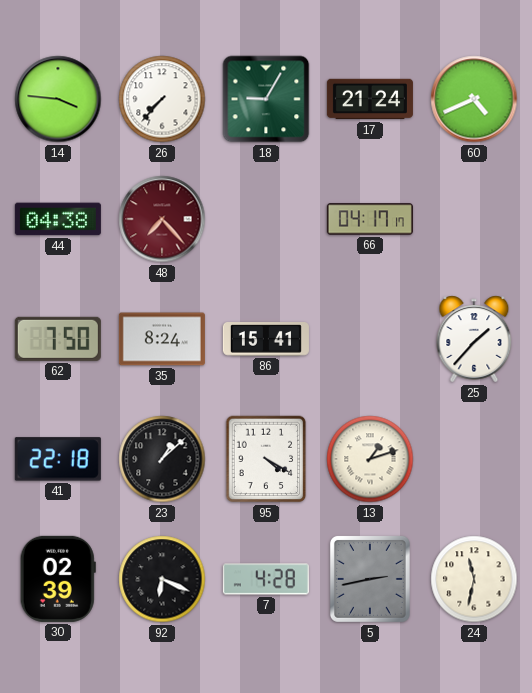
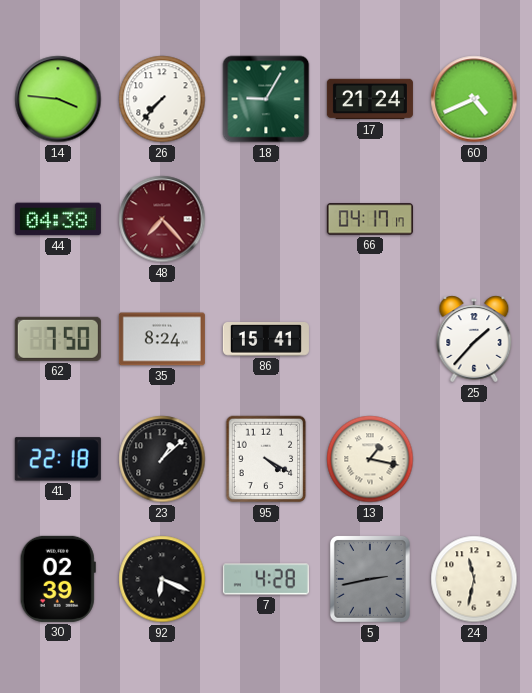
13: 1:12 -> 1:17
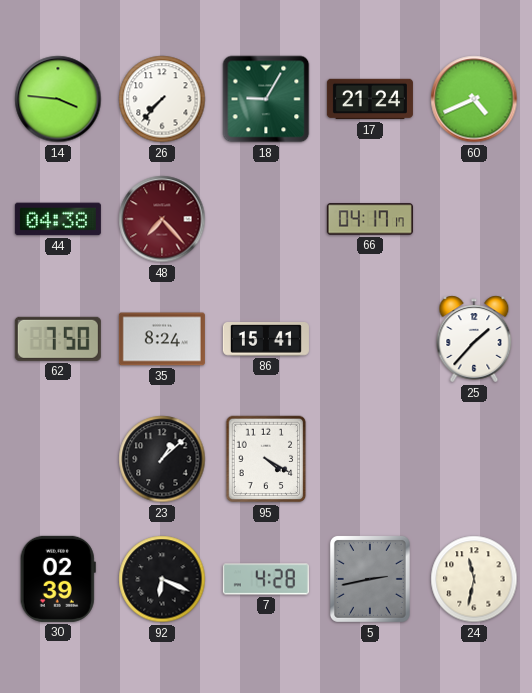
41: 22:18 -> none
13: 1:17 -> none
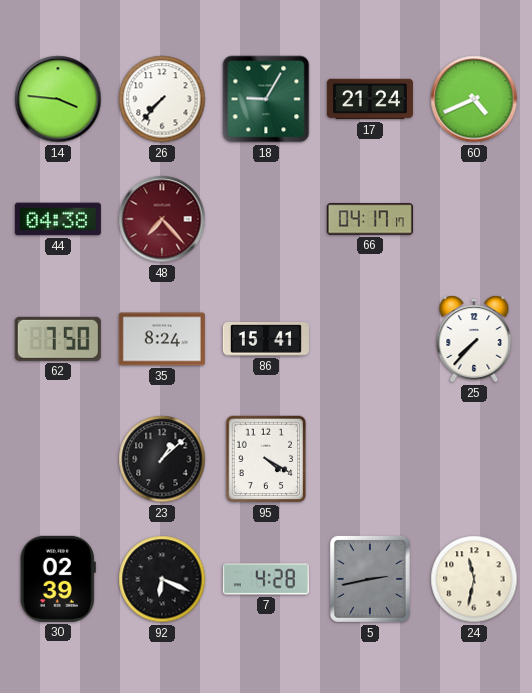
25: 1:37 -> 7:37
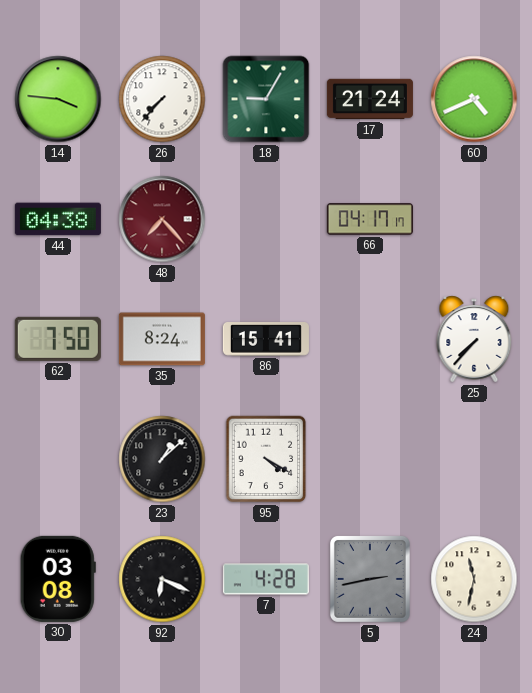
30: 02:39 -> 03:08
